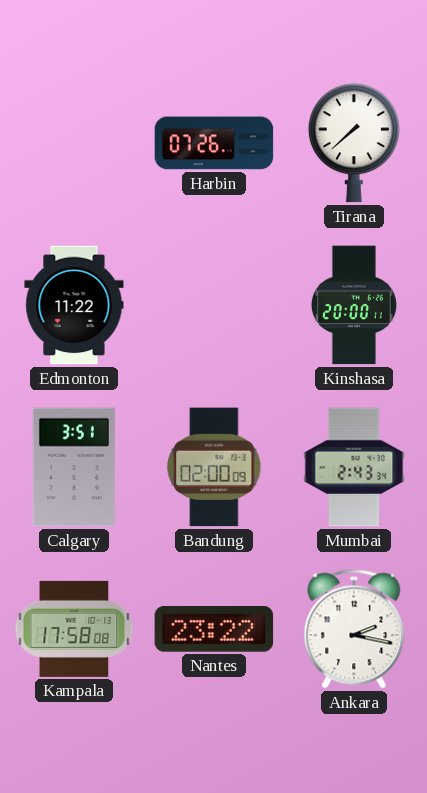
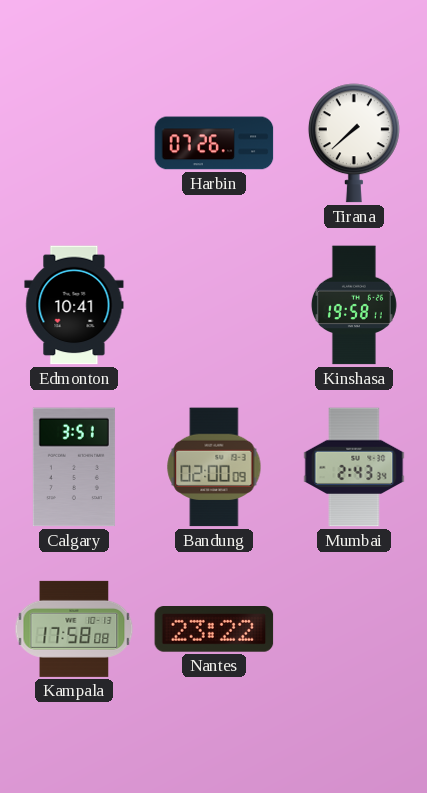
Edmonton: 11:22 -> 10:41
Kinshasa: 20:00 -> 19:58
Ankara: 2:17 -> none
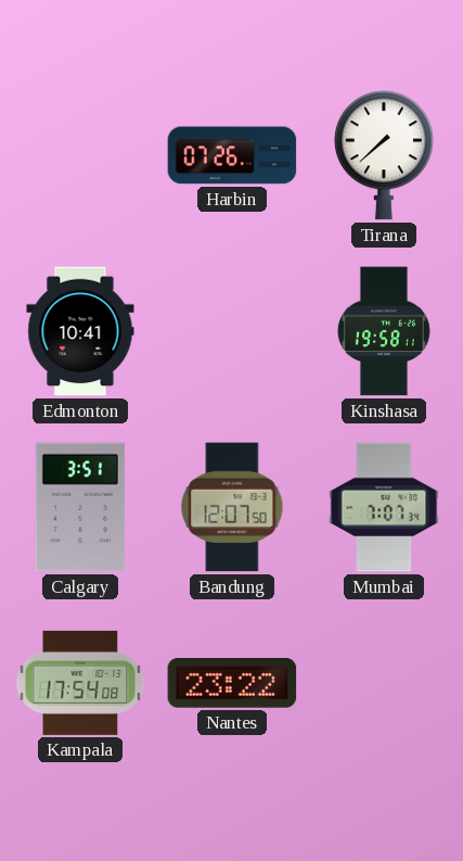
Bandung: 02:00 -> 12:07
Mumbai: 2:43 -> 7:07
Kampala: 17:58 -> 17:54
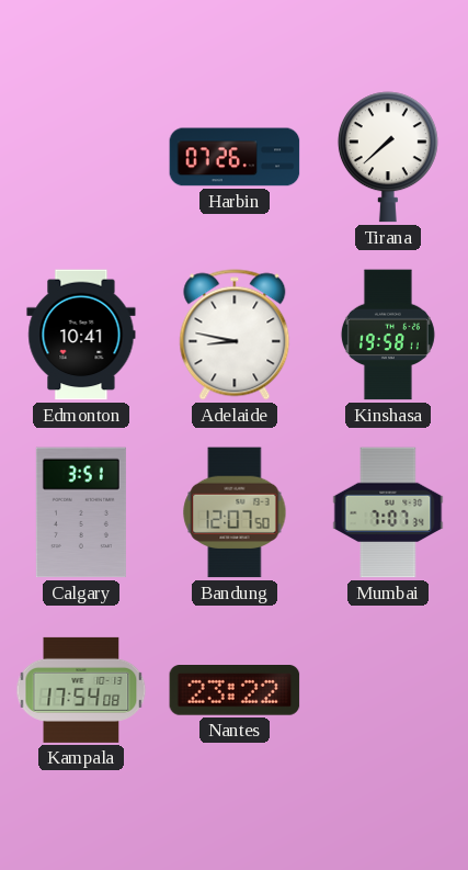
Adelaide: none -> 8:47
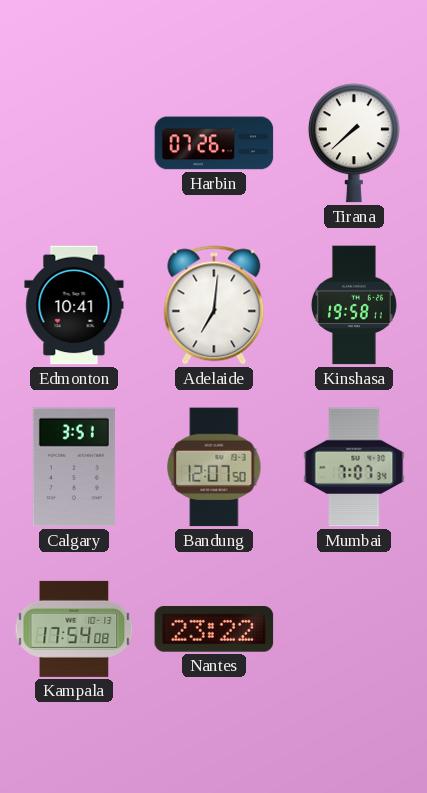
Adelaide: 8:47 -> 7:01
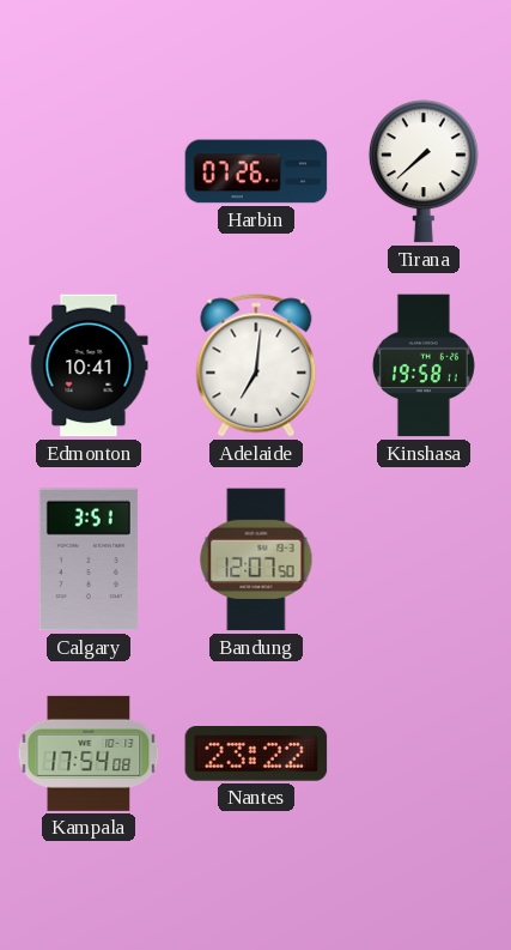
Mumbai: 7:07 -> none
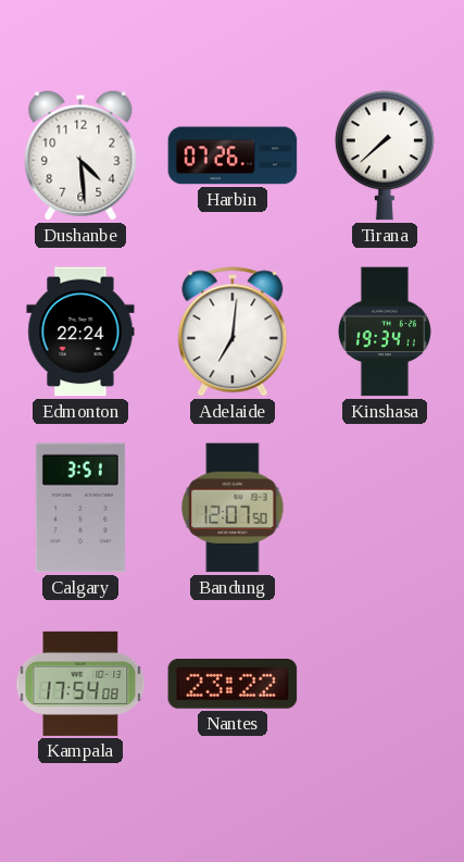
Dushanbe: none -> 4:29
Edmonton: 10:41 -> 22:24
Kinshasa: 19:58 -> 19:34
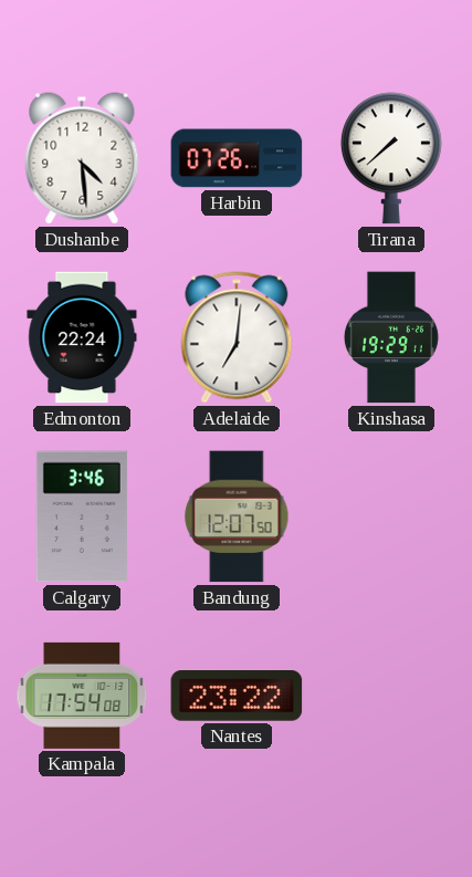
Kinshasa: 19:34 -> 19:29
Calgary: 3:51 -> 3:46
